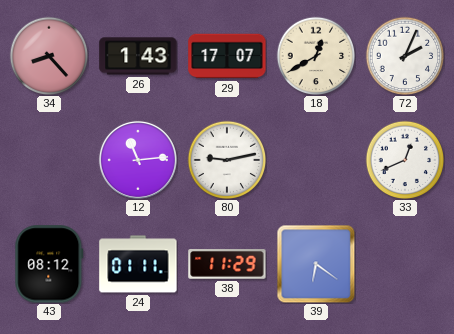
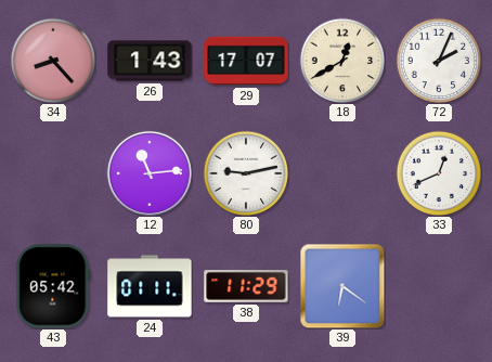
43: 08:12 -> 05:42
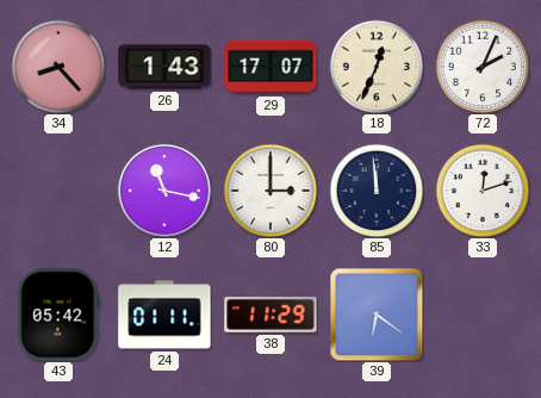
18: 12:40 -> 12:34
12: 11:14 -> 11:17
80: 9:13 -> 3:00
85: none -> 11:59
33: 12:41 -> 12:12
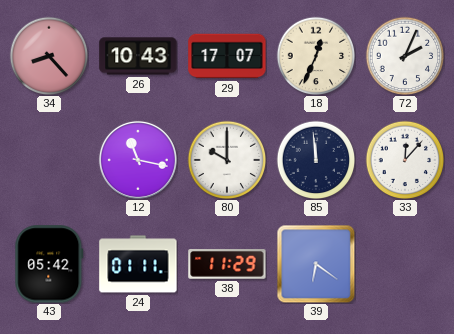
26: 1:43 -> 10:43
80: 3:00 -> 10:00
33: 12:12 -> 12:07
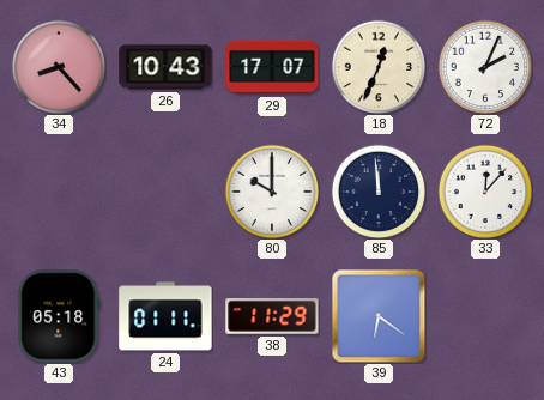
12: 11:17 -> none
43: 05:42 -> 05:18
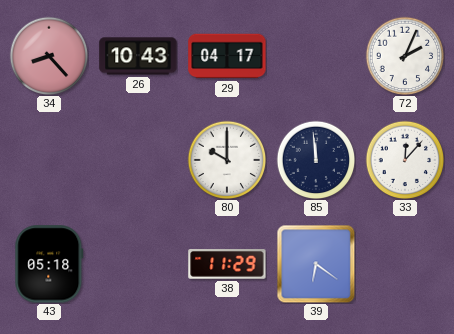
29: 17:07 -> 04:17
18: 12:34 -> none
24: 01:11 -> none
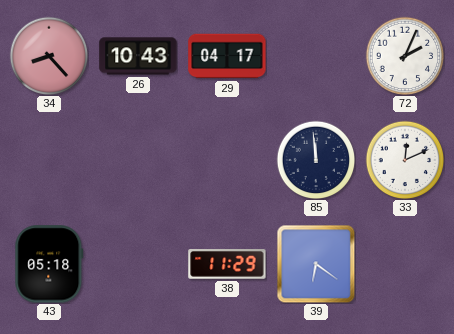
80: 10:00 -> none
33: 12:07 -> 12:11
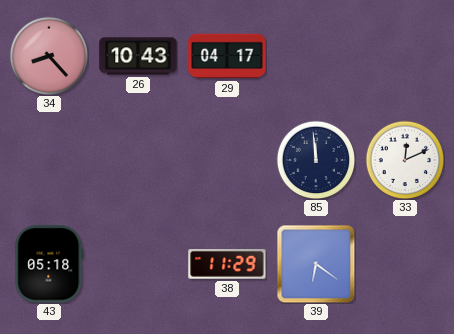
72: 2:04 -> none
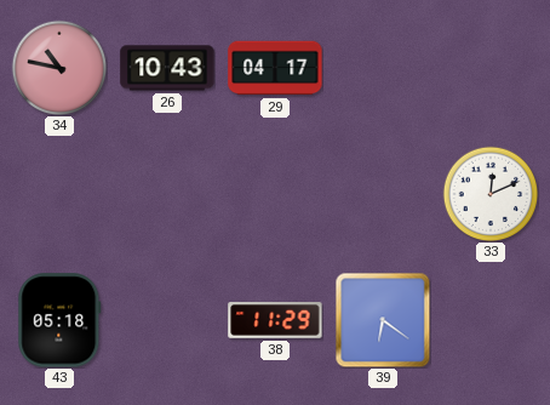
34: 8:23 -> 10:47
85: 11:59 -> none
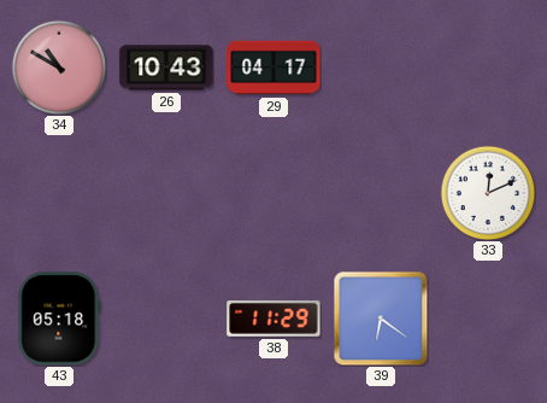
34: 10:47 -> 10:50
